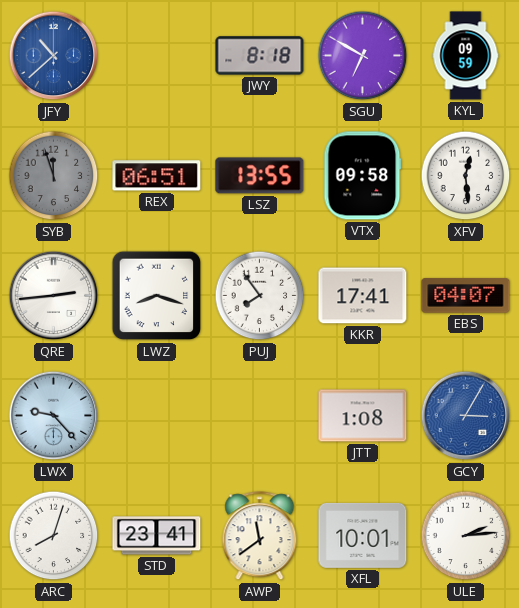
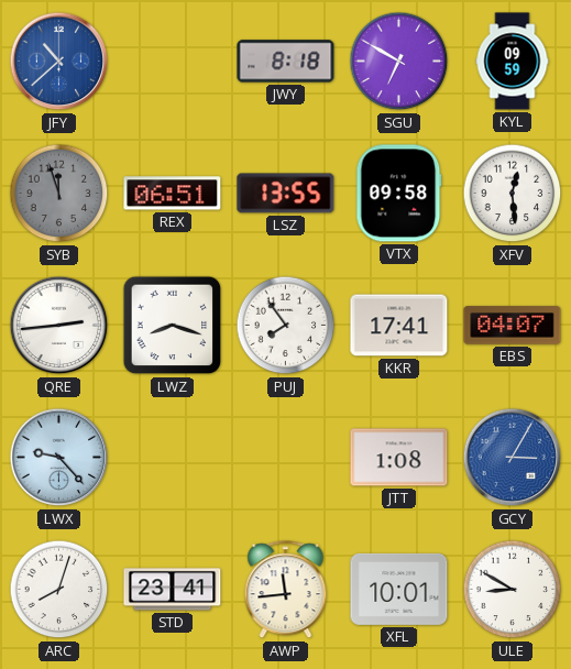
AWP: 11:39 -> 11:44
ULE: 2:14 -> 8:50
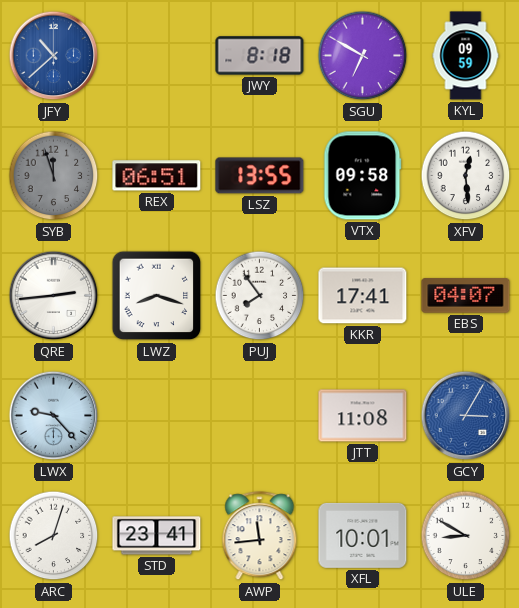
JTT: 1:08 -> 11:08
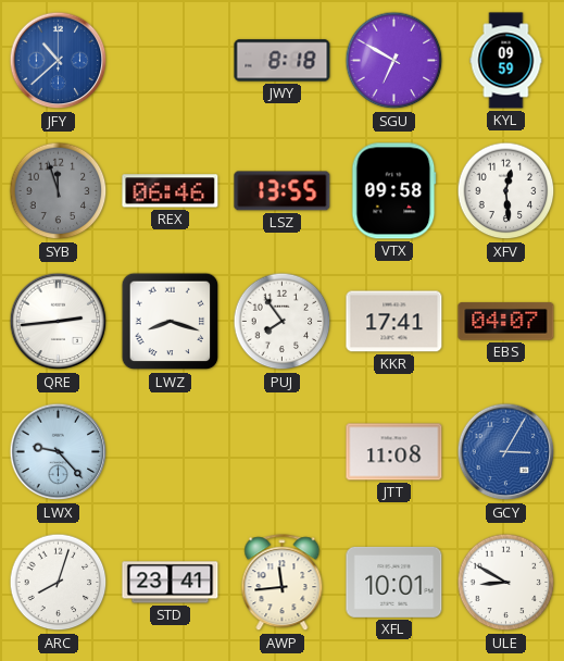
REX: 06:51 -> 06:46
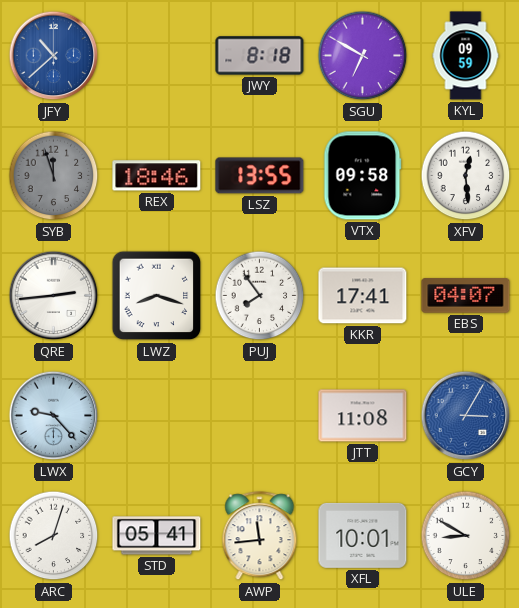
REX: 06:46 -> 18:46
STD: 23:41 -> 05:41
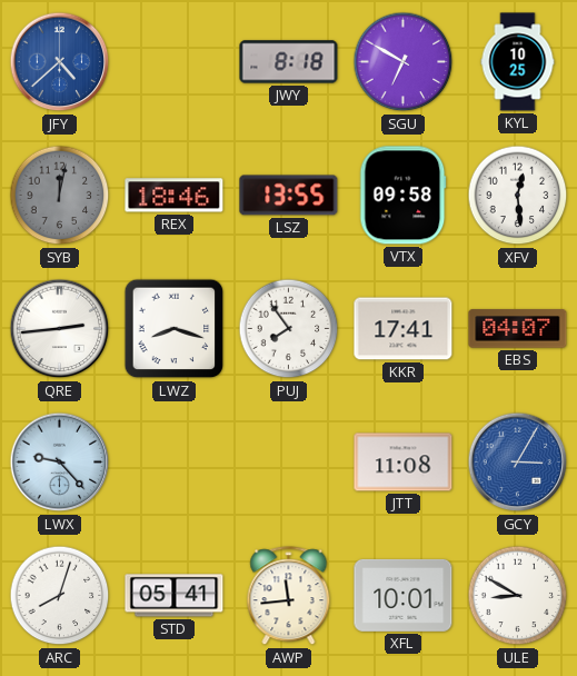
JFY: 10:38 -> 4:38
KYL: 09:59 -> 10:25
SYB: 11:57 -> 12:02
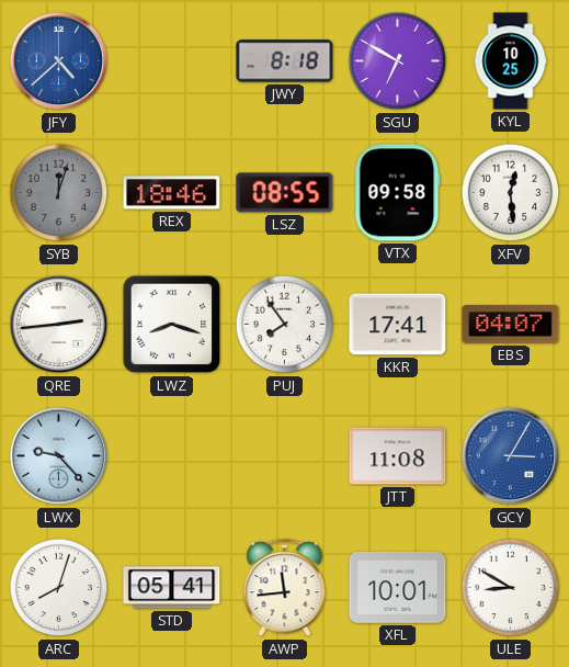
SYB: 12:02 -> 12:03
LSZ: 13:55 -> 08:55
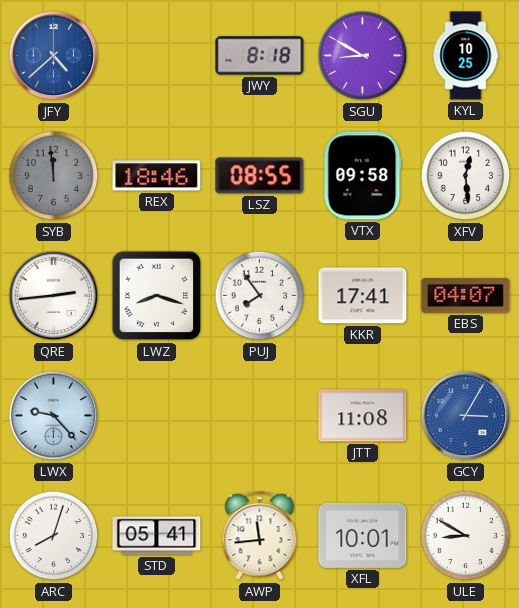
SGU: 6:50 -> 8:50
SYB: 12:03 -> 11:59
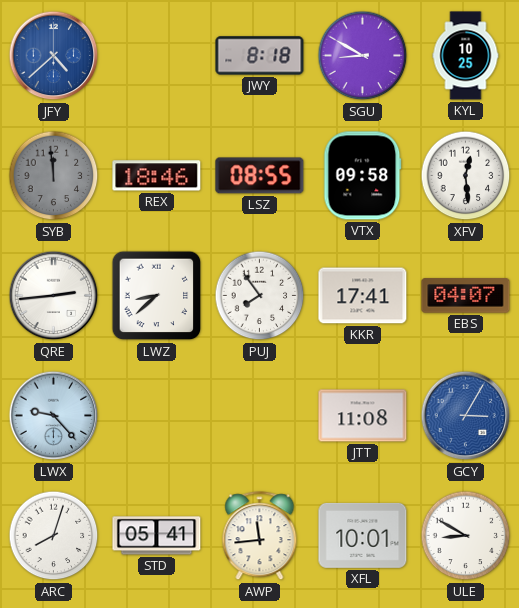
LWZ: 8:18 -> 8:38
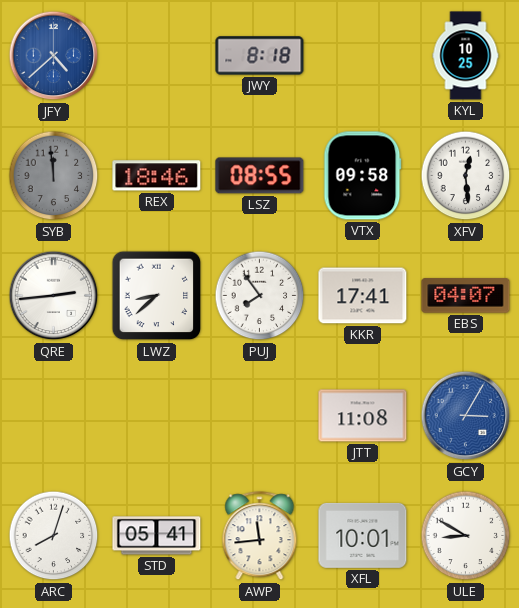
SGU: 8:50 -> none
LWX: 9:23 -> none
